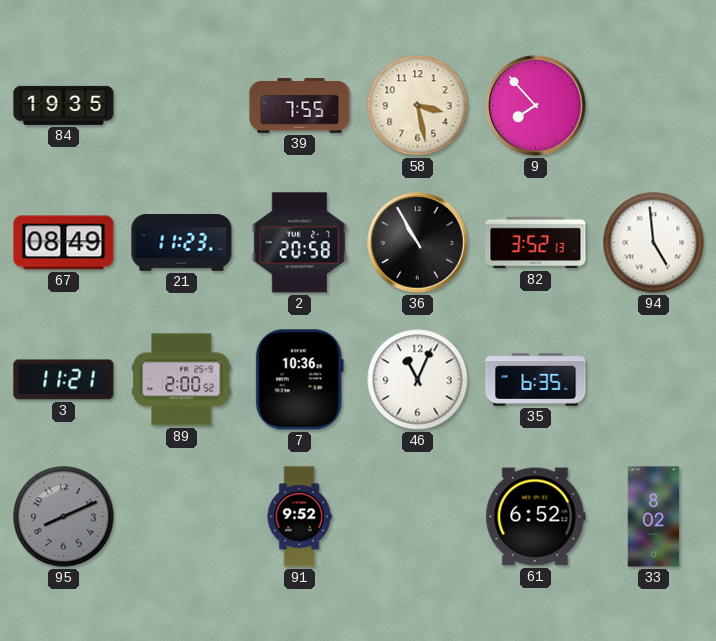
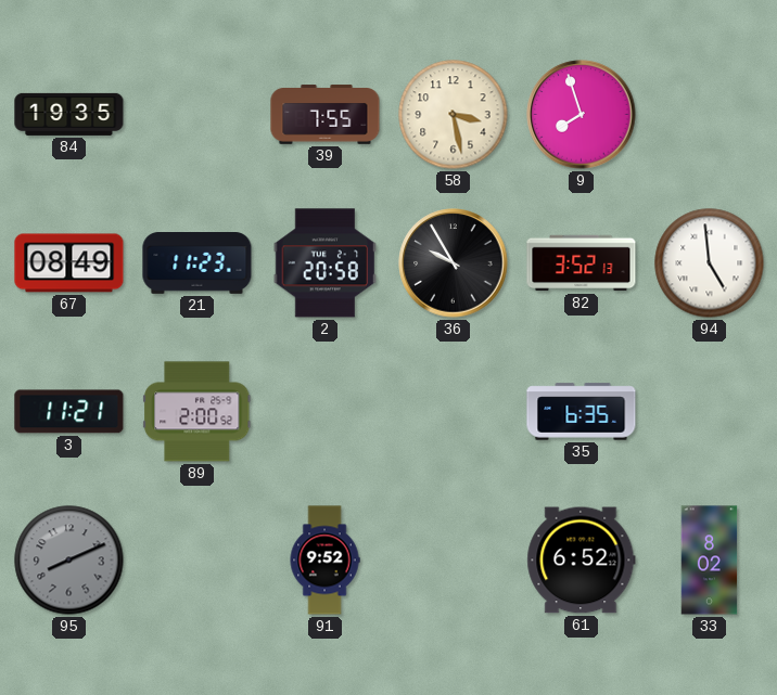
9: 7:53 -> 7:57
36: 10:55 -> 9:55
7: 10:36 -> none
46: 11:04 -> none
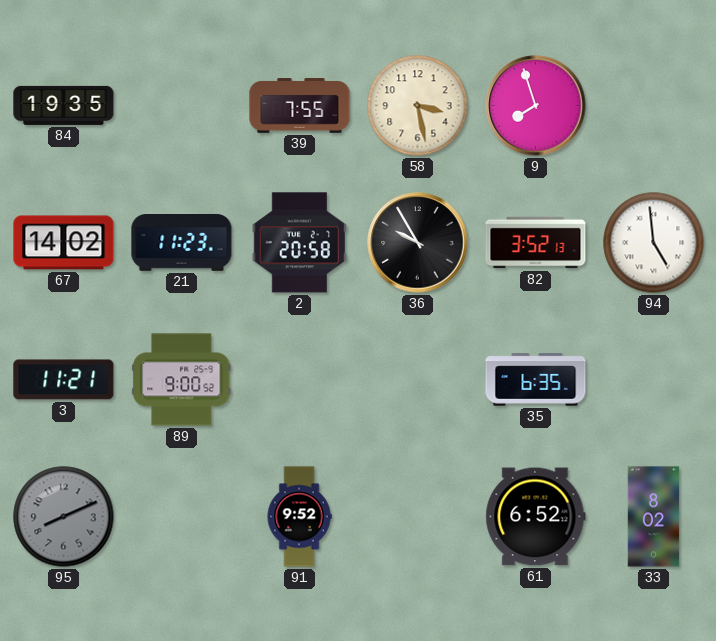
67: 08:49 -> 14:02
89: 2:00 -> 9:00
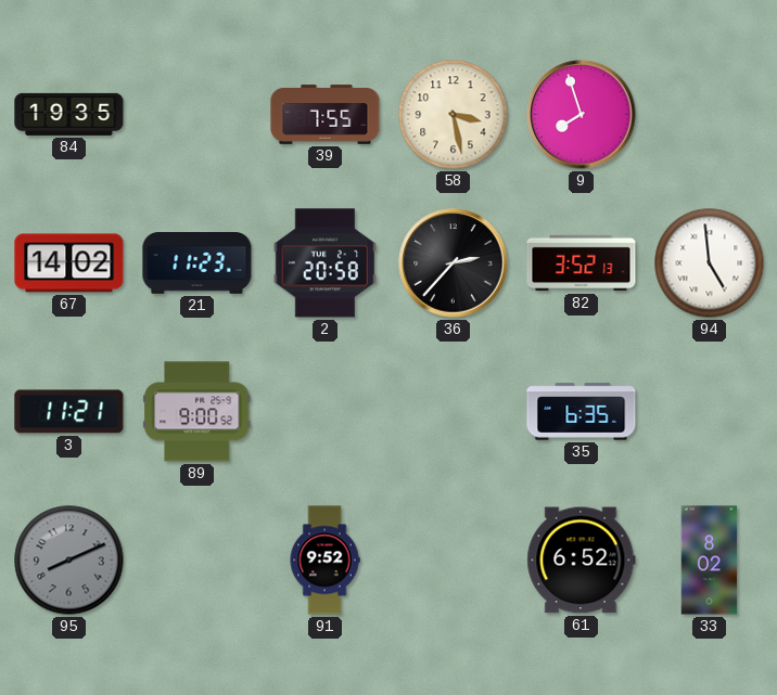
36: 9:55 -> 2:37
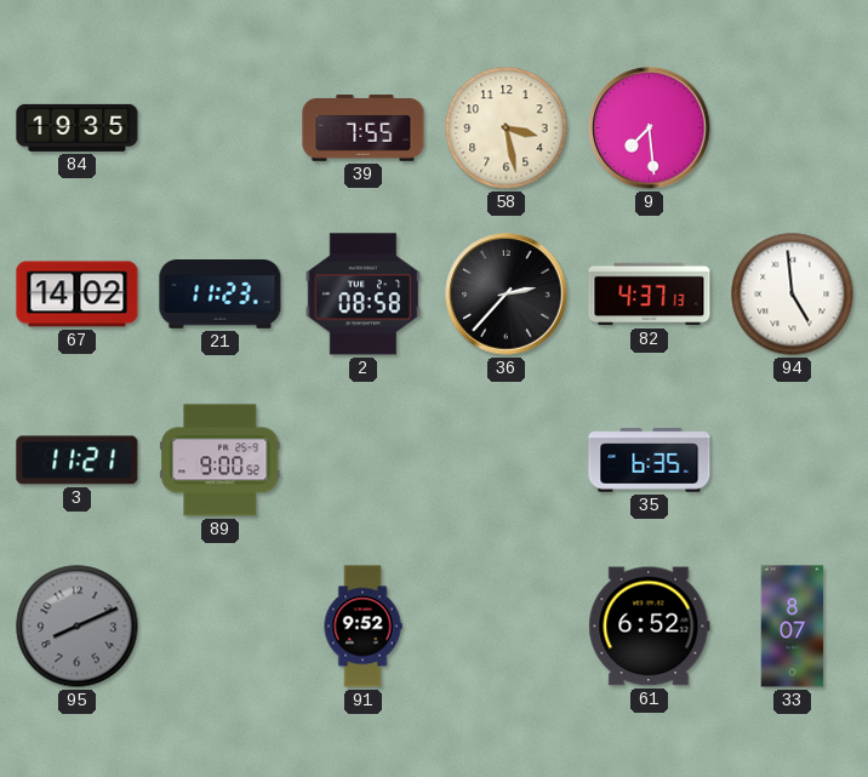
9: 7:57 -> 7:29
2: 20:58 -> 08:58
82: 3:52 -> 4:37
33: 8:02 -> 8:07
